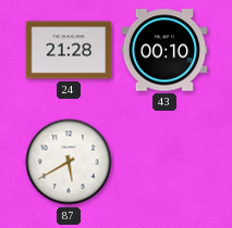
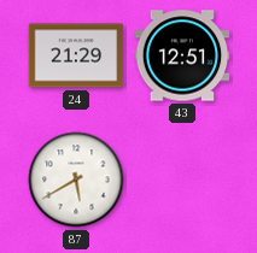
24: 21:28 -> 21:29
43: 00:10 -> 12:51
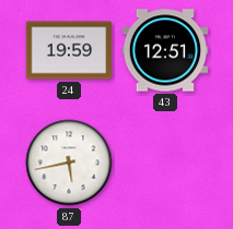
24: 21:29 -> 19:59
87: 5:40 -> 5:43
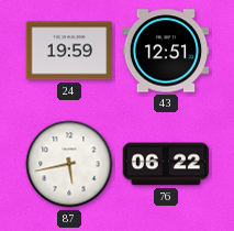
76: none -> 06:22
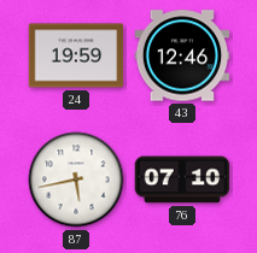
43: 12:51 -> 12:46
76: 06:22 -> 07:10
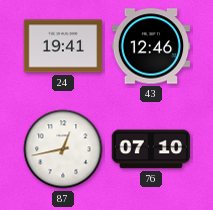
24: 19:59 -> 19:41
87: 5:43 -> 12:43
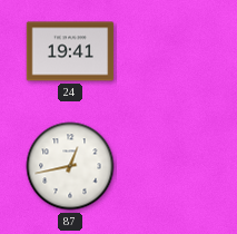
43: 12:46 -> none
76: 07:10 -> none
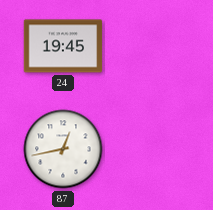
24: 19:41 -> 19:45
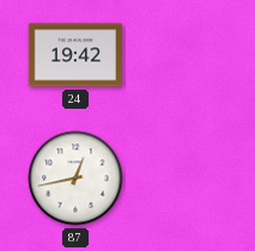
24: 19:45 -> 19:42
